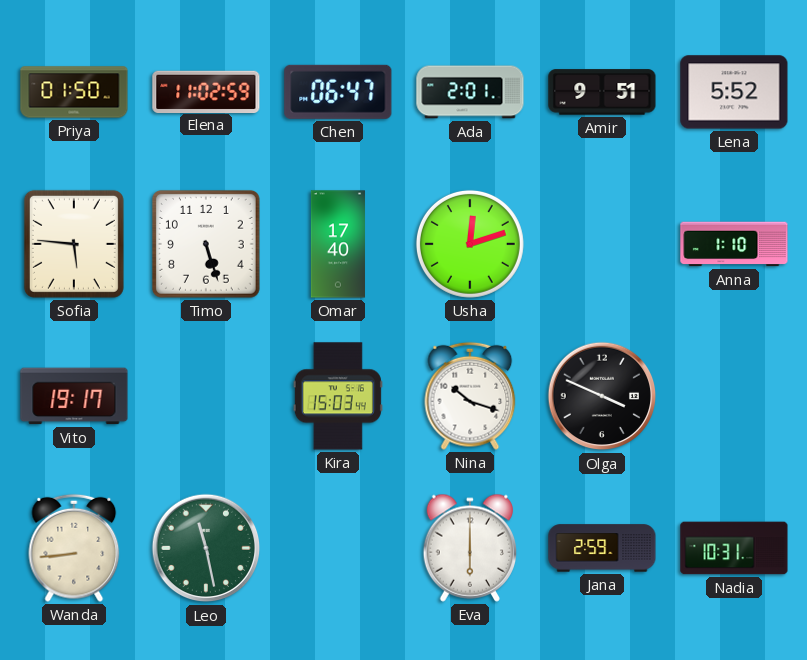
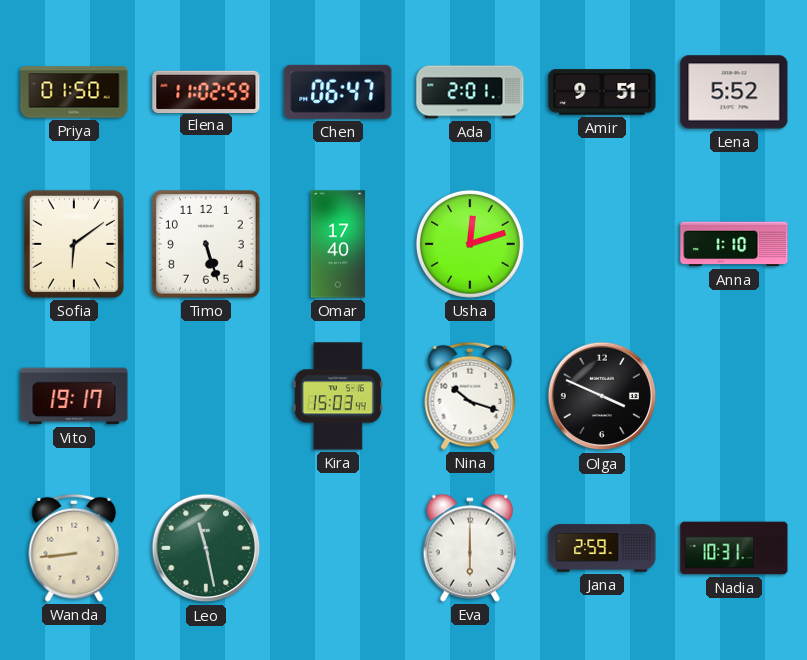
Sofia: 5:46 -> 6:09
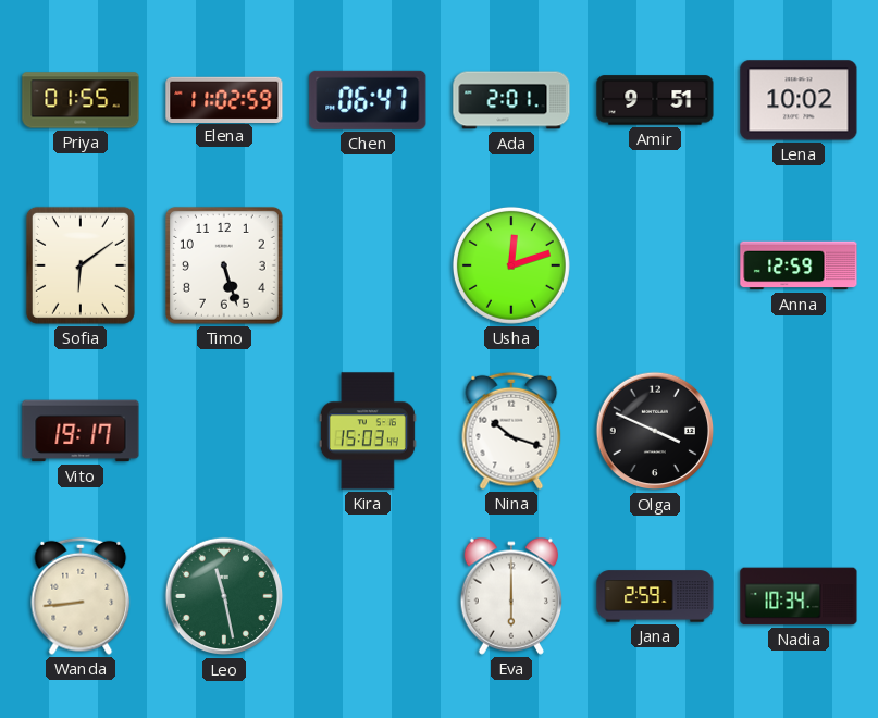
Priya: 01:50 -> 01:55
Lena: 5:52 -> 10:02
Omar: 17:40 -> none
Anna: 1:10 -> 12:59
Nadia: 10:31 -> 10:34
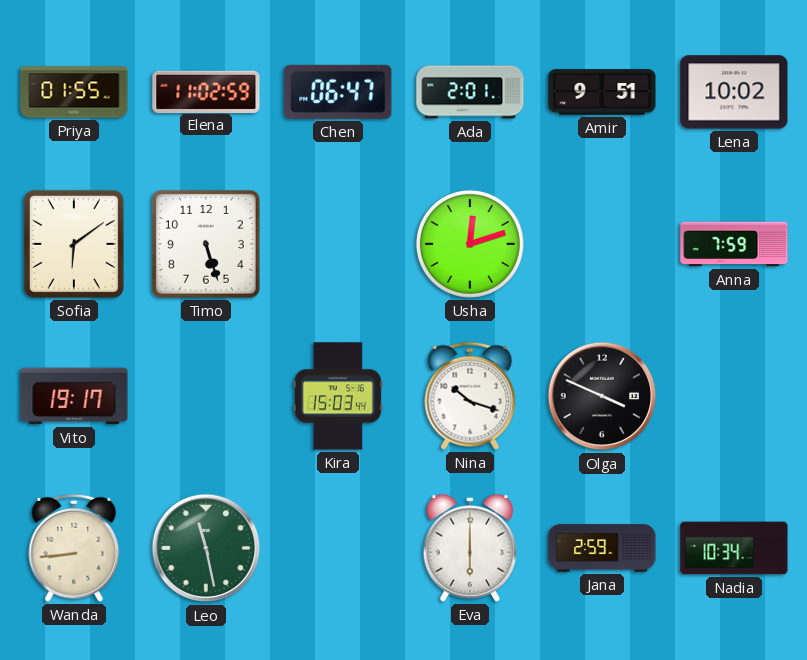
Anna: 12:59 -> 7:59
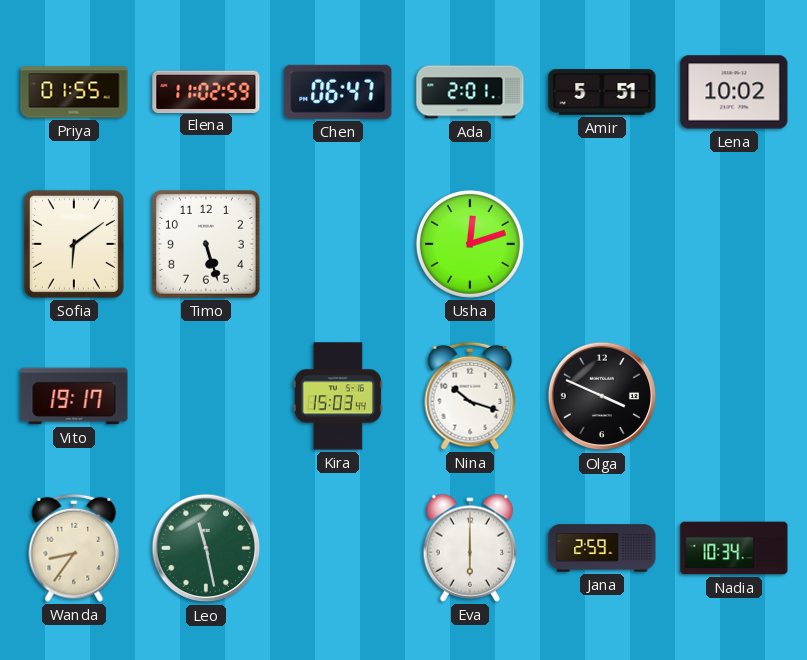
Amir: 9:51 -> 5:51
Anna: 7:59 -> none
Wanda: 8:44 -> 8:36
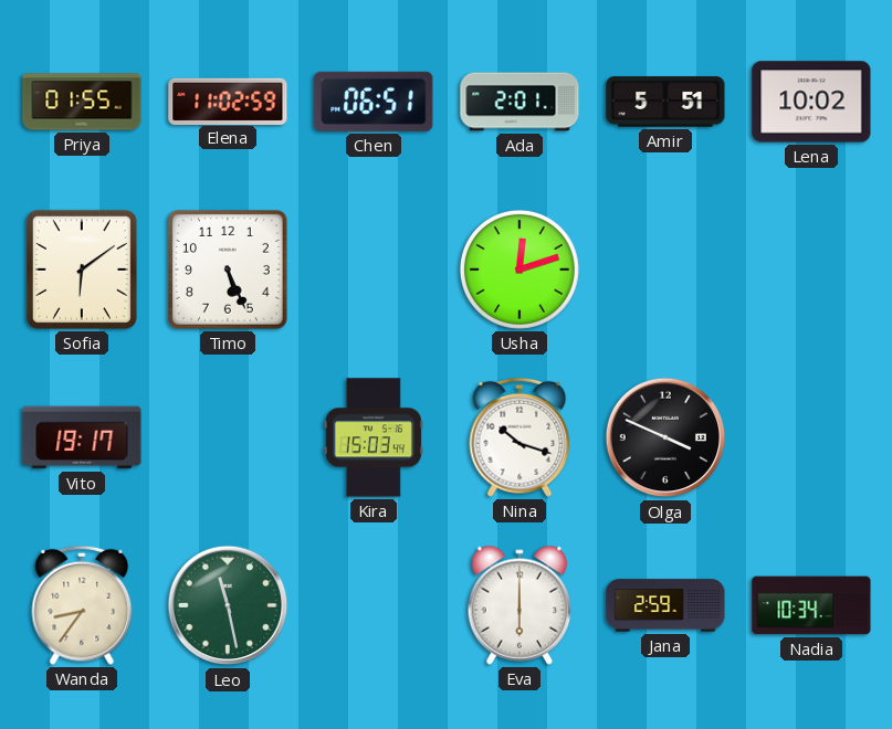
Chen: 06:47 -> 06:51
Timo: 5:27 -> 5:26
